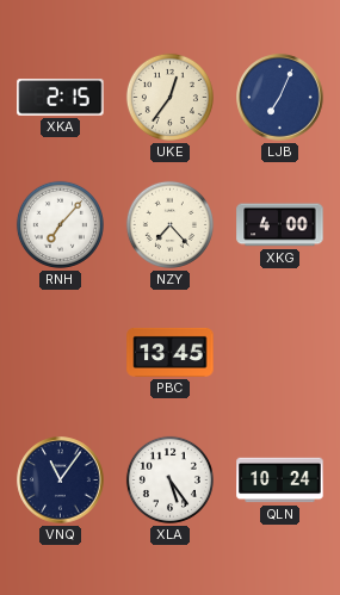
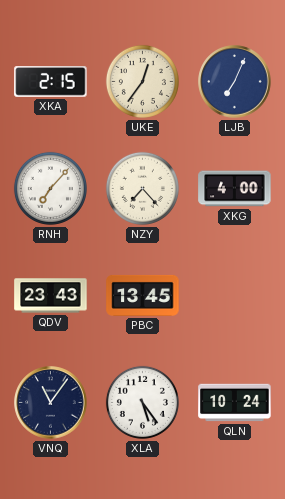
QDV: none -> 23:43
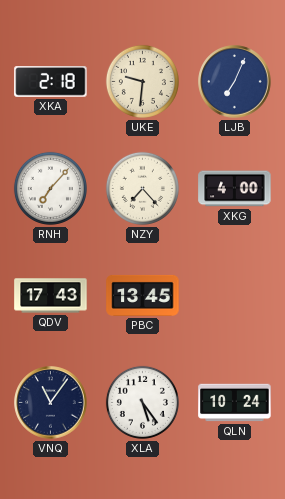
XKA: 2:15 -> 2:18
UKE: 12:36 -> 9:31
QDV: 23:43 -> 17:43
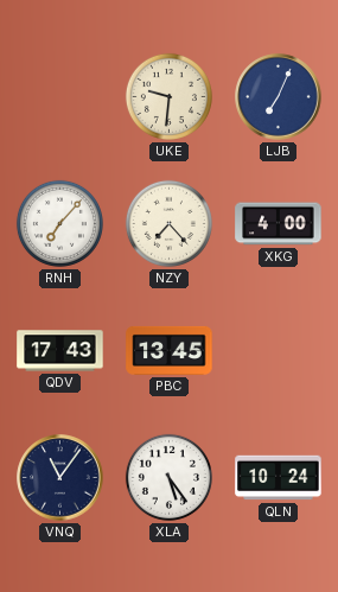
XKA: 2:18 -> none
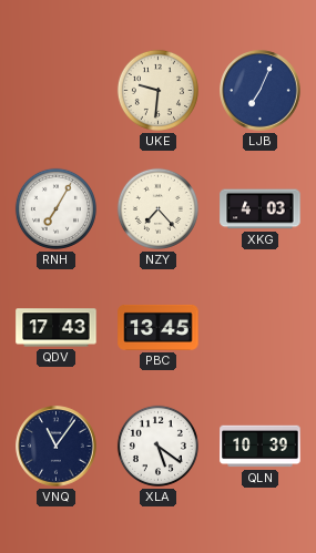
RNH: 7:07 -> 7:05
XKG: 4:00 -> 4:03
XLA: 5:24 -> 5:21
QLN: 10:24 -> 10:39
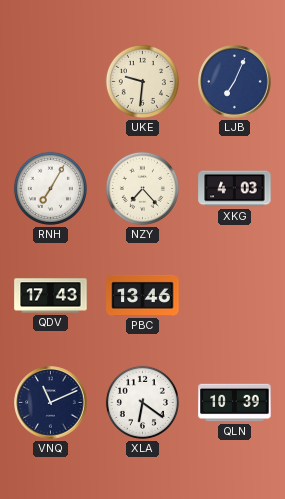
PBC: 13:45 -> 13:46
VNQ: 11:06 -> 11:11
XLA: 5:21 -> 6:21
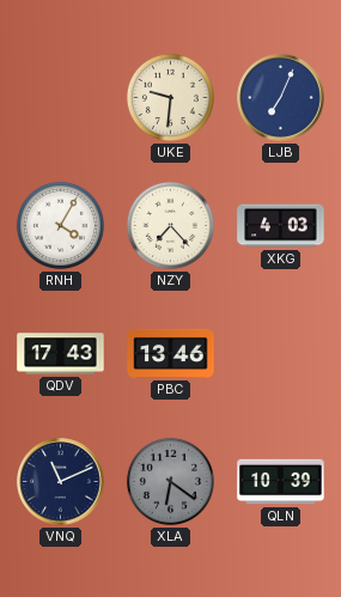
RNH: 7:05 -> 4:05
XLA dial: white -> grey
